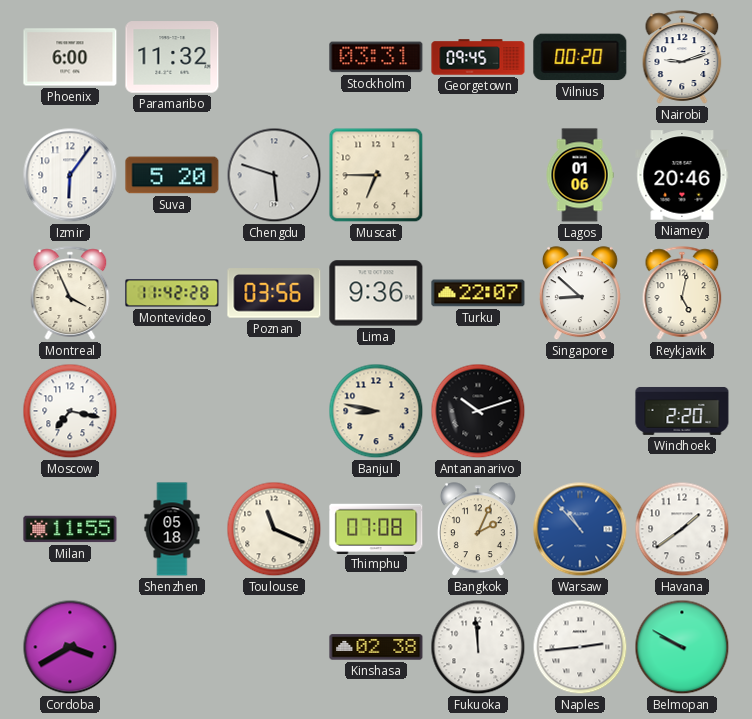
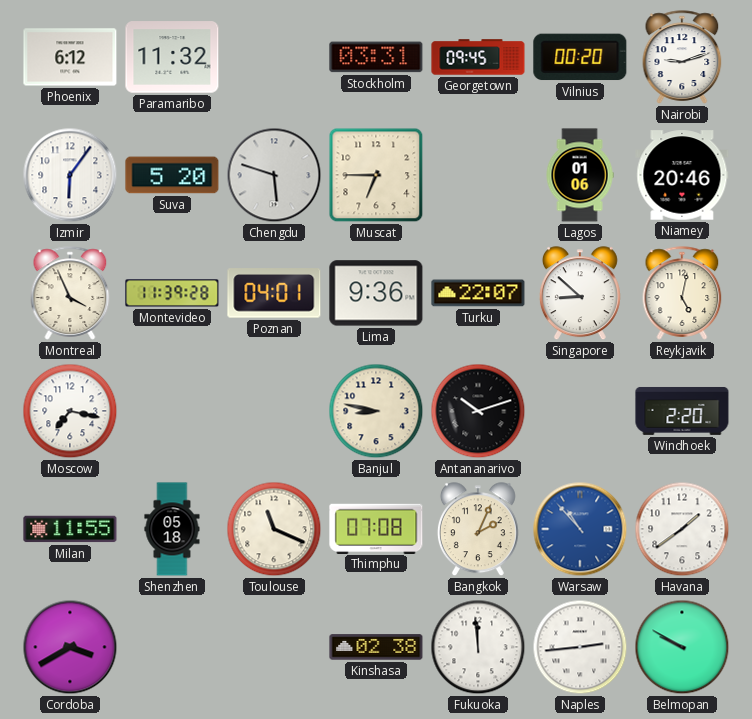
Phoenix: 6:00 -> 6:12
Montevideo: 11:42 -> 11:39
Poznan: 03:56 -> 04:01
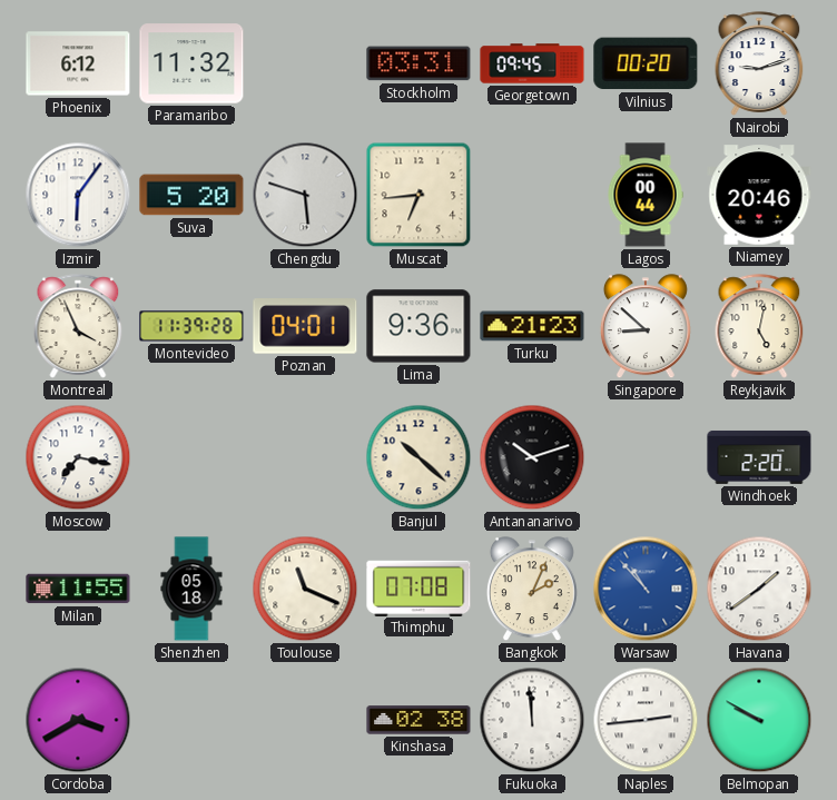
Muscat: 6:45 -> 6:44
Lagos: 01:06 -> 00:44
Turku: 22:07 -> 21:23
Banjul: 8:47 -> 10:22
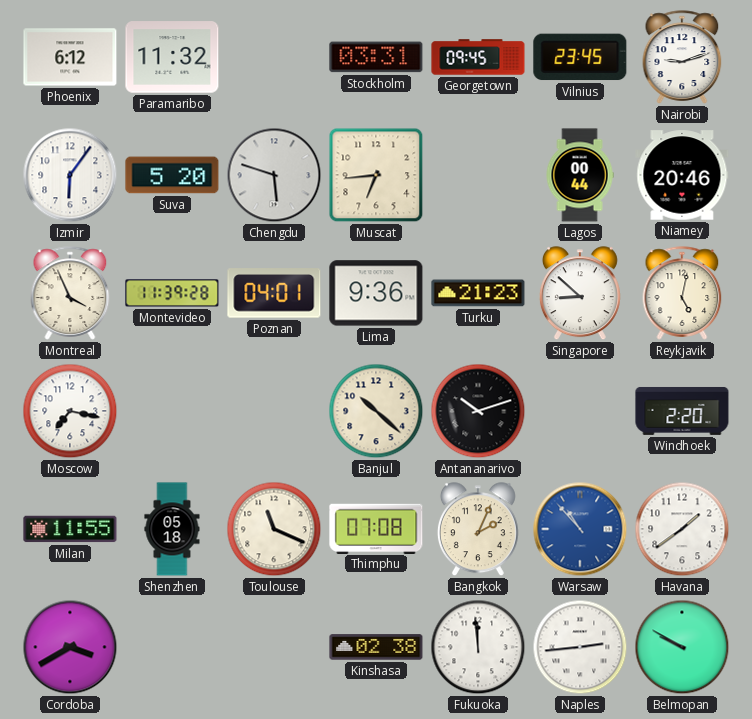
Vilnius: 00:20 -> 23:45
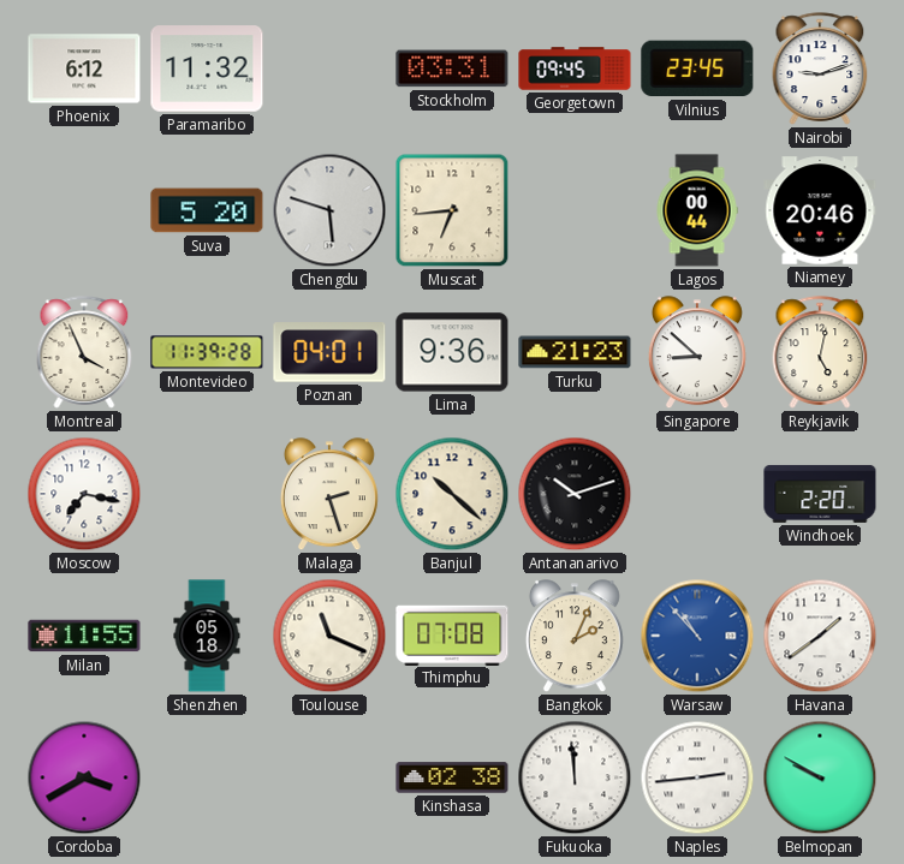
Izmir: 6:06 -> none
Malaga: none -> 2:27
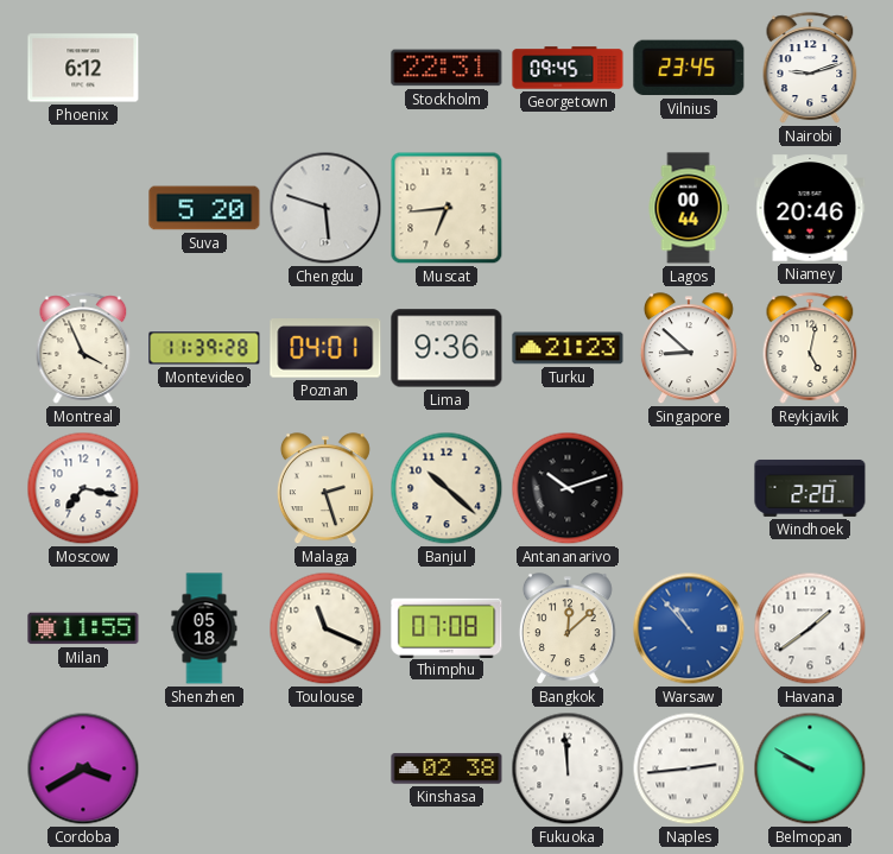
Paramaribo: 11:32 -> none
Stockholm: 03:31 -> 22:31
Bangkok: 2:04 -> 12:08
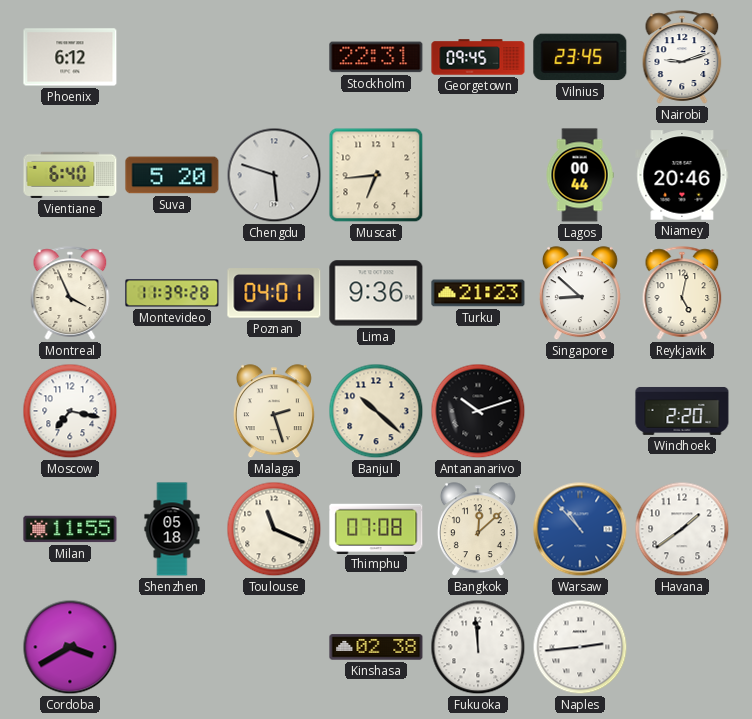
Vientiane: none -> 6:40
Belmopan: 9:50 -> none
